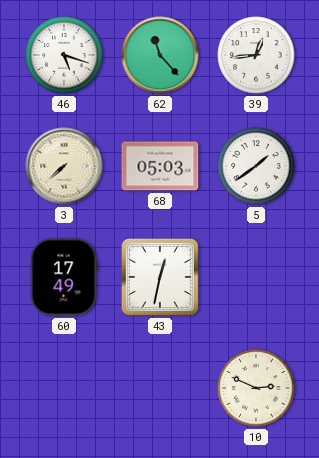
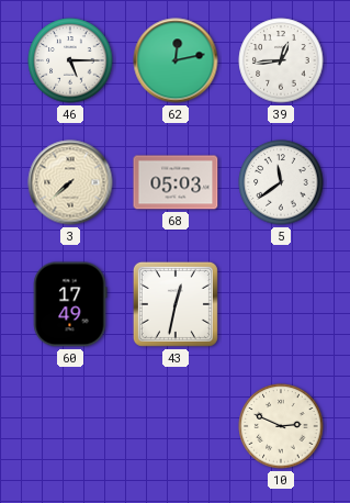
46: 5:18 -> 5:15
62: 11:23 -> 12:13
5: 1:39 -> 11:39
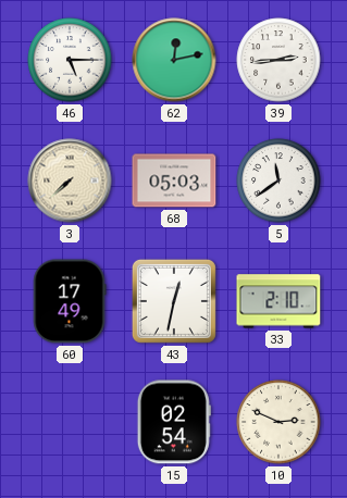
39: 12:44 -> 2:44
33: none -> 2:10
15: none -> 02:54
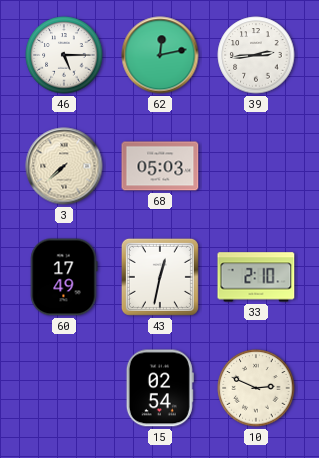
5: 11:39 -> none
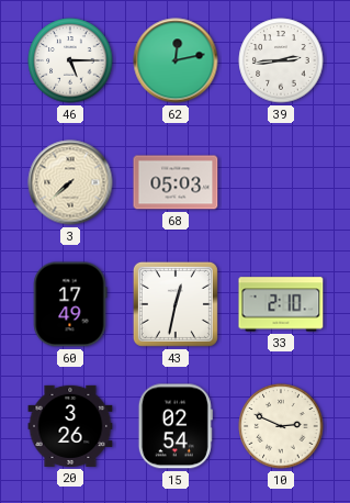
20: none -> 3:26
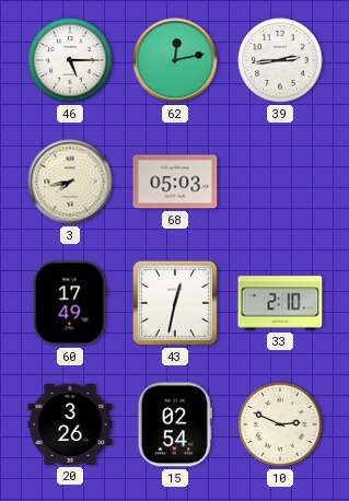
3: 7:38 -> 7:43
